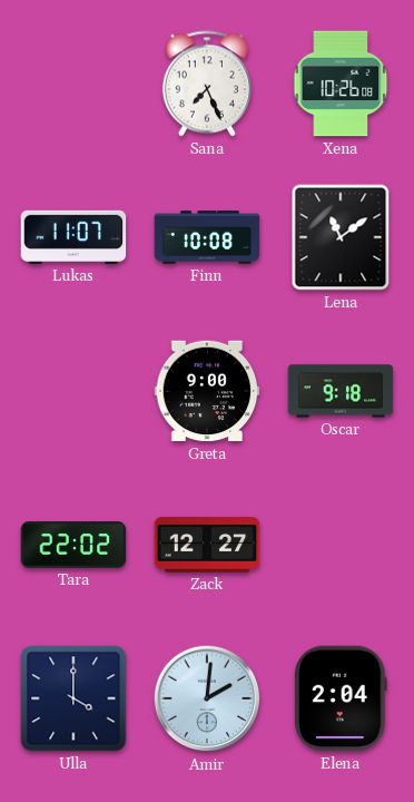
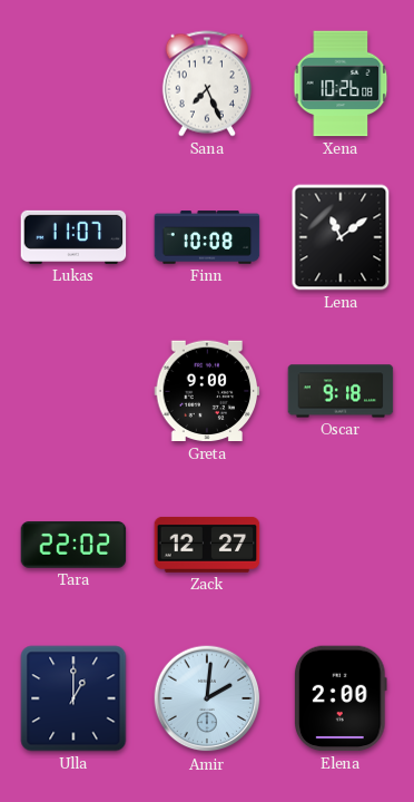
Ulla: 4:00 -> 1:00
Elena: 2:04 -> 2:00
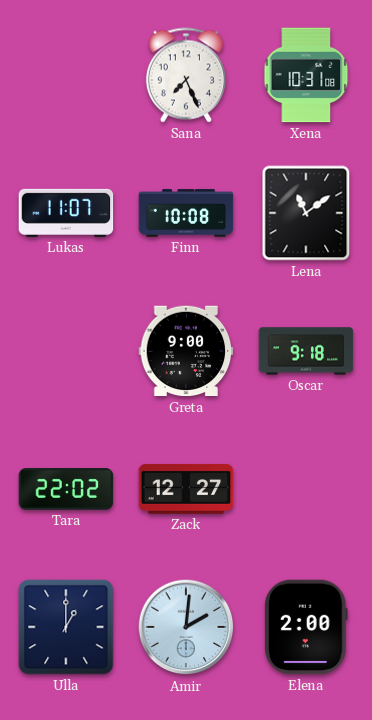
Xena: 10:26 -> 10:31
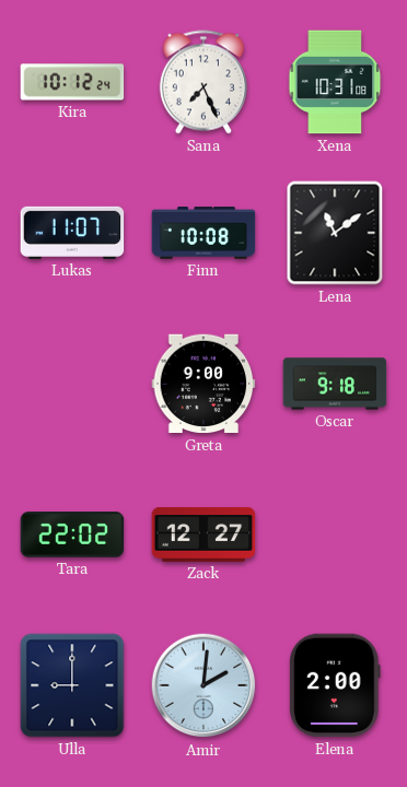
Kira: none -> 10:12
Ulla: 1:00 -> 9:00
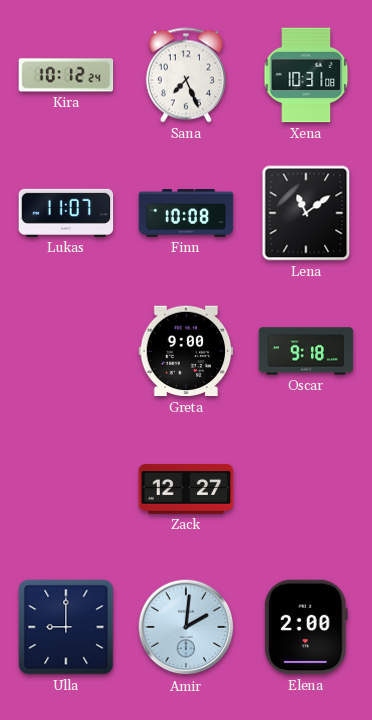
Tara: 22:02 -> none
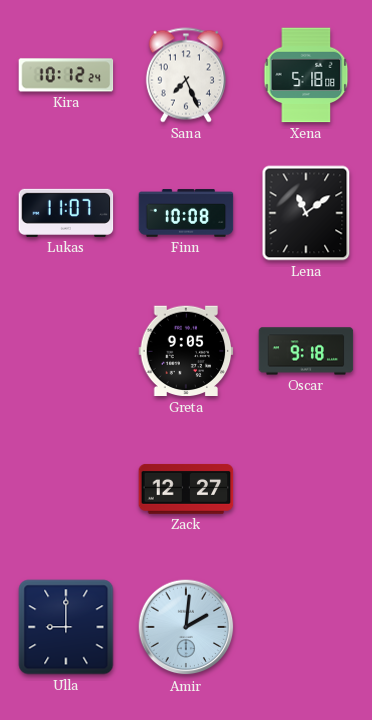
Xena: 10:31 -> 5:18
Greta: 9:00 -> 9:05
Elena: 2:00 -> none
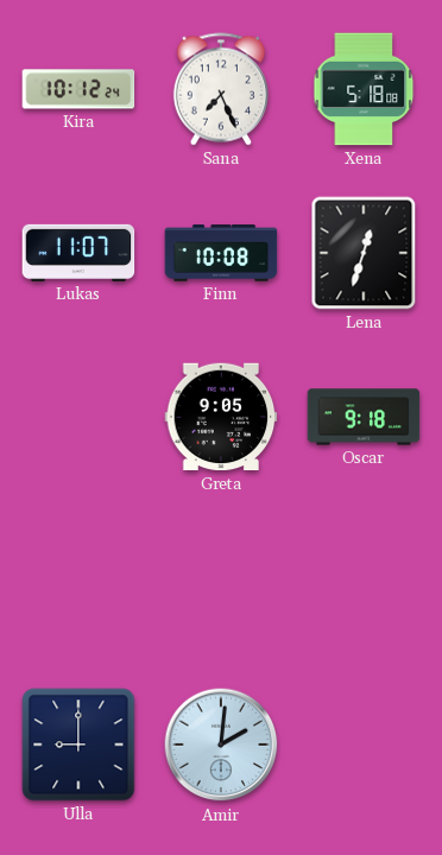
Lena: 11:09 -> 12:33
Zack: 12:27 -> none
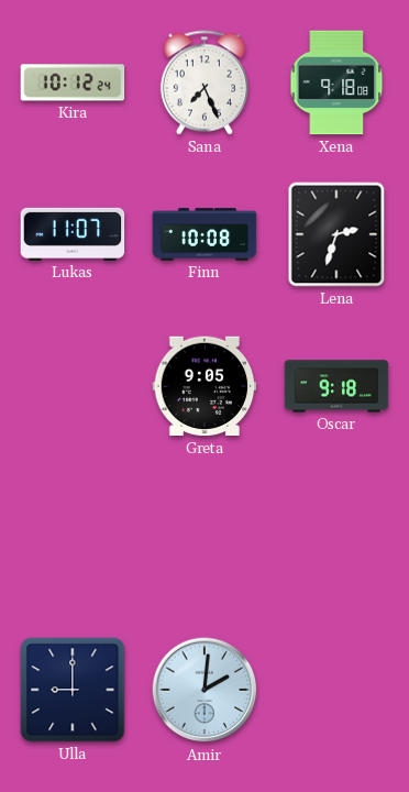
Xena: 5:18 -> 9:18
Lena: 12:33 -> 2:33
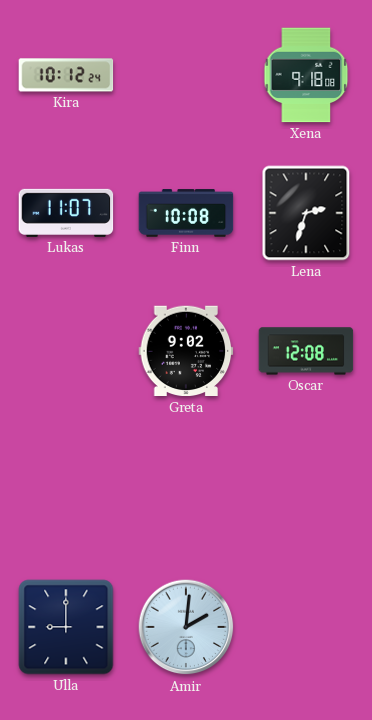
Sana: 7:26 -> none
Greta: 9:05 -> 9:02
Oscar: 9:18 -> 12:08
